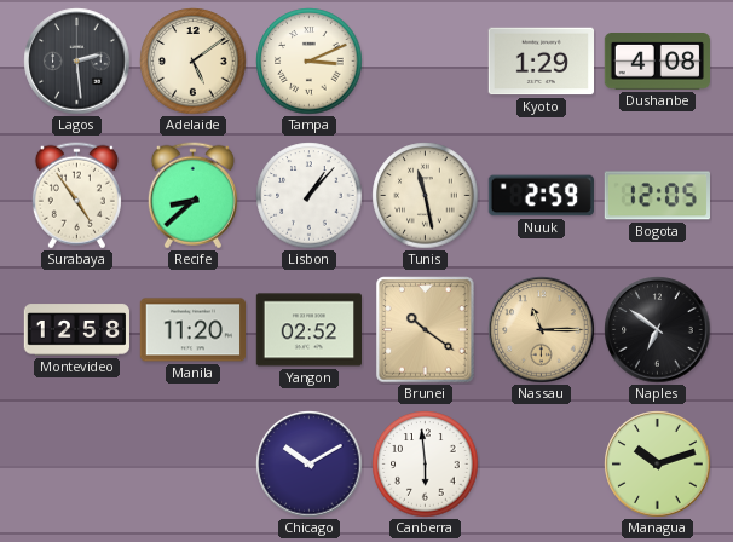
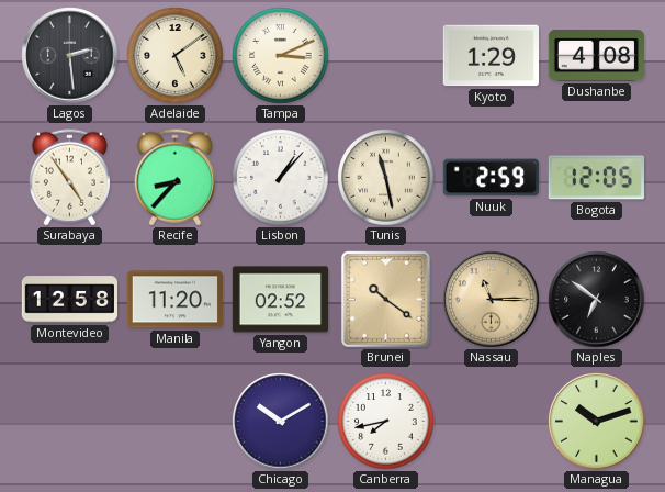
Recife: 8:38 -> 8:37
Canberra: 5:59 -> 7:43
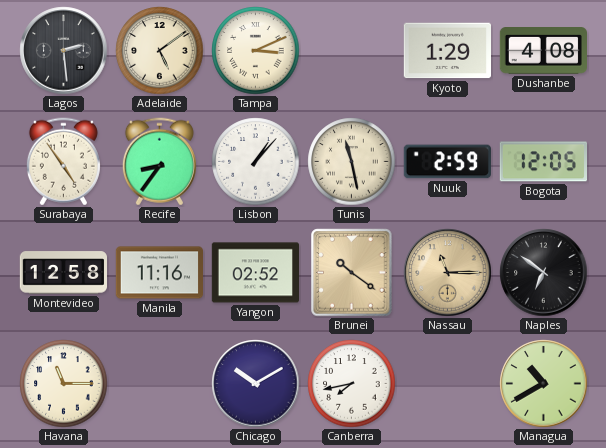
Recife: 8:37 -> 8:36
Manila: 11:20 -> 11:16
Havana: none -> 11:15
Managua: 10:12 -> 10:40
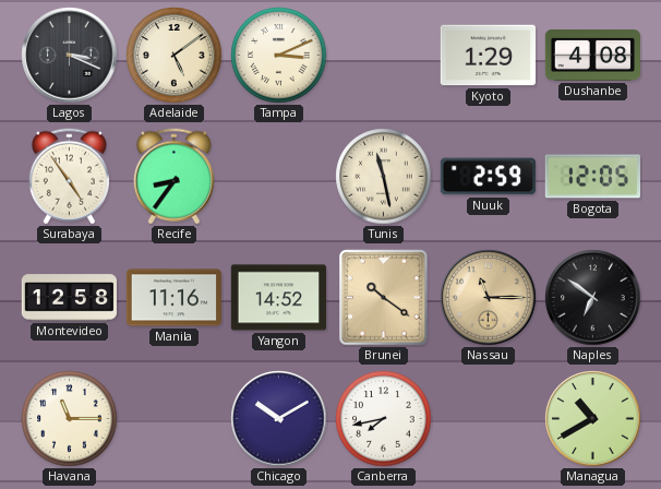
Lagos: 2:29 -> 3:19
Lisbon: 1:07 -> none
Yangon: 02:52 -> 14:52
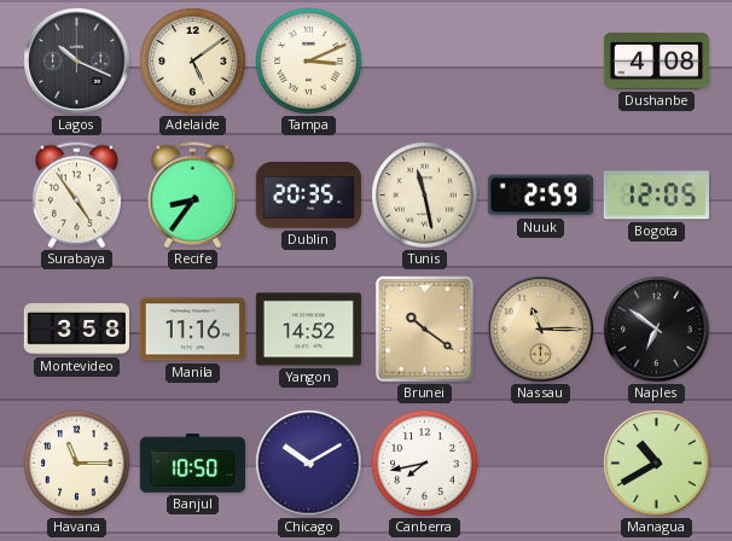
Lagos: 3:19 -> 10:19
Kyoto: 1:29 -> none
Dublin: none -> 20:35
Montevideo: 12:58 -> 3:58
Banjul: none -> 10:50
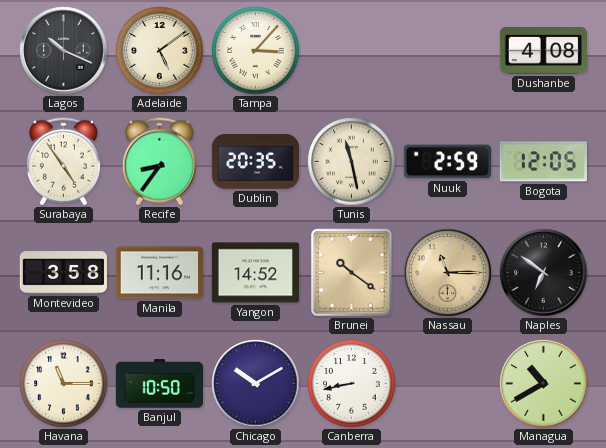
Tampa: 3:11 -> 3:07
Canberra: 7:43 -> 8:43
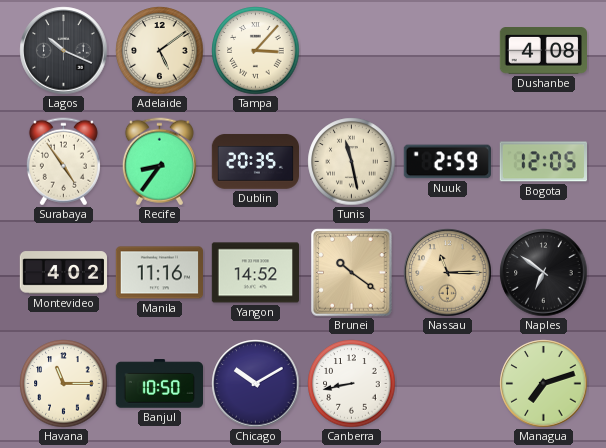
Montevideo: 3:58 -> 4:02
Managua: 10:40 -> 7:12
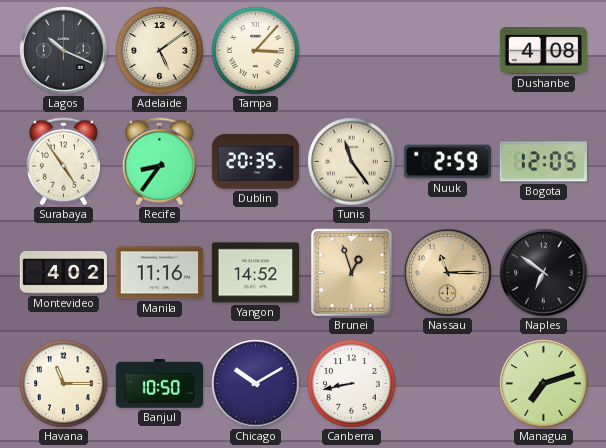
Tunis: 11:28 -> 11:24
Brunei: 10:21 -> 12:57
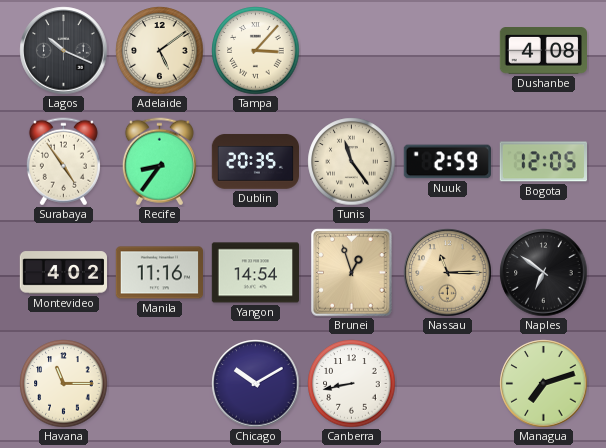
Yangon: 14:52 -> 14:54
Banjul: 10:50 -> none
